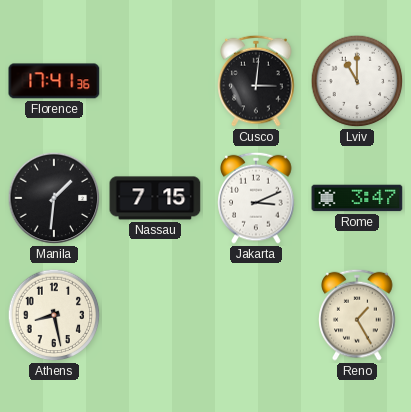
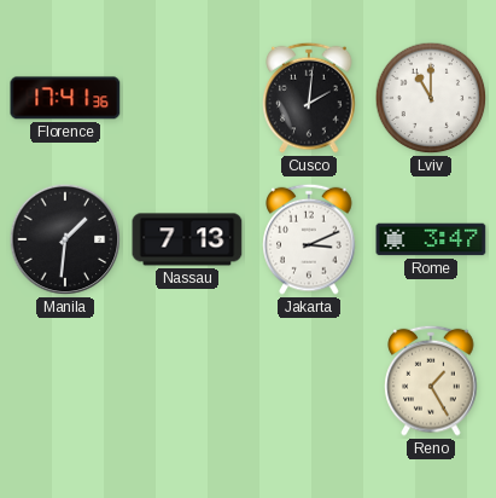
Cusco: 3:01 -> 2:01
Nassau: 7:15 -> 7:13
Athens: 8:28 -> none
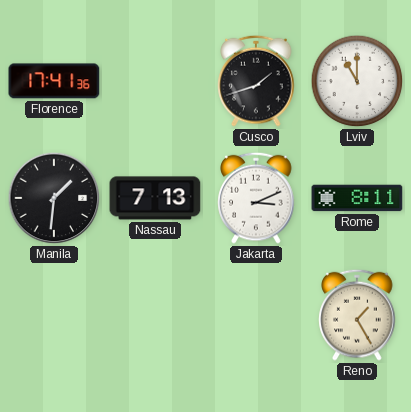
Cusco: 2:01 -> 1:42
Rome: 3:47 -> 8:11
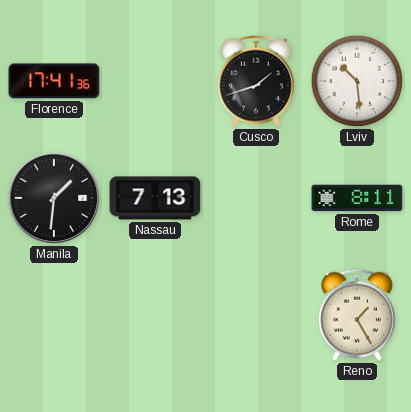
Lviv: 11:00 -> 10:29
Jakarta: 3:11 -> none
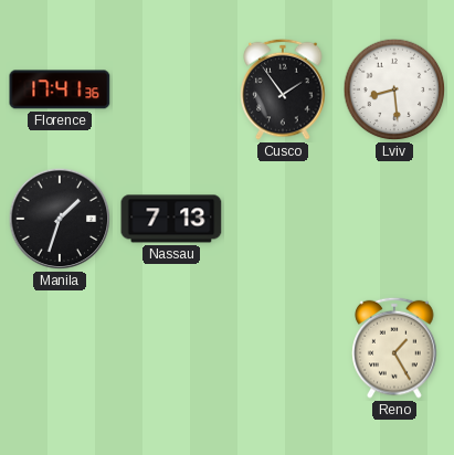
Cusco: 1:42 -> 1:54
Lviv: 10:29 -> 8:29
Manila: 1:31 -> 1:33
Rome: 8:11 -> none
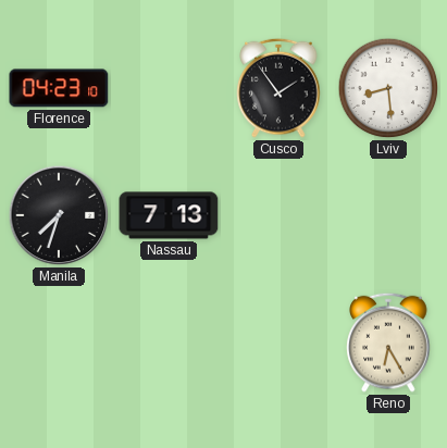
Florence: 17:41 -> 04:23
Manila: 1:33 -> 7:33
Reno: 1:25 -> 6:25
